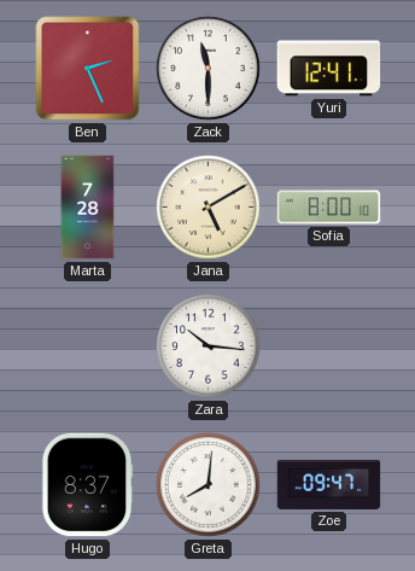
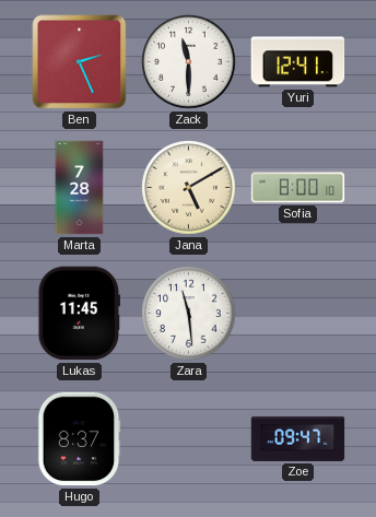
Lukas: none -> 11:45
Zara: 10:16 -> 11:29
Greta: 8:01 -> none
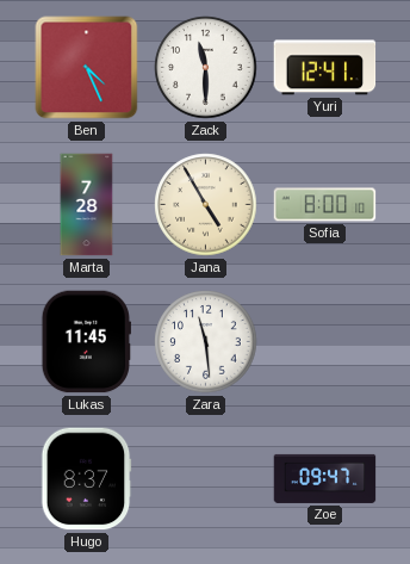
Ben: 2:26 -> 4:26
Jana: 5:10 -> 4:55
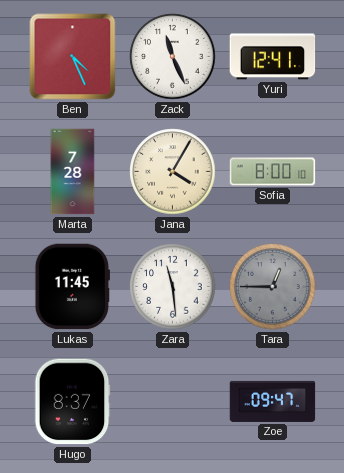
Zack: 11:30 -> 11:26
Jana: 4:55 -> 4:05
Tara: none -> 12:45
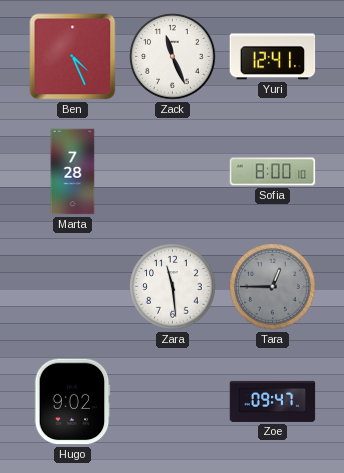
Jana: 4:05 -> none
Lukas: 11:45 -> none
Hugo: 8:37 -> 9:02
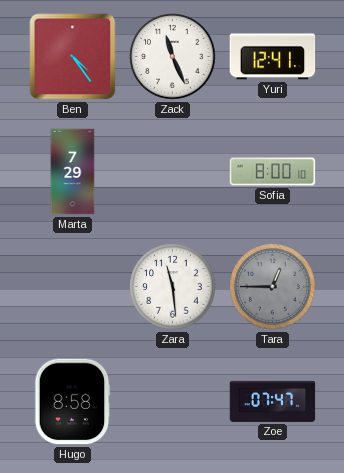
Ben: 4:26 -> 4:24
Marta: 7:28 -> 7:29
Hugo: 9:02 -> 8:58
Zoe: 09:47 -> 07:47
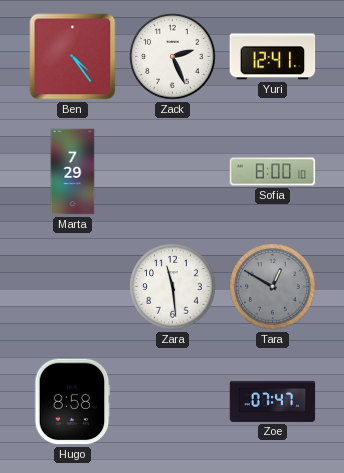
Zack: 11:26 -> 2:26
Tara: 12:45 -> 12:50
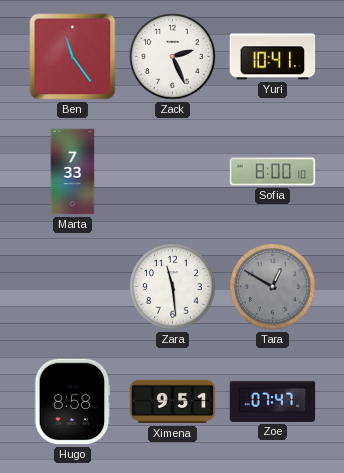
Ben: 4:24 -> 11:24
Yuri: 12:41 -> 10:41
Marta: 7:29 -> 7:33
Ximena: none -> 9:51
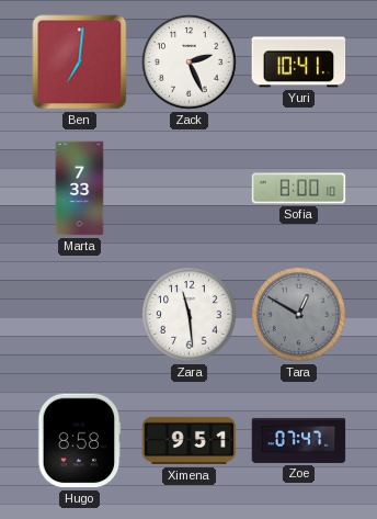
Ben: 11:24 -> 7:01
